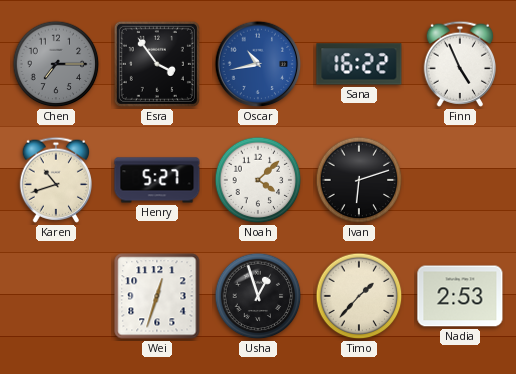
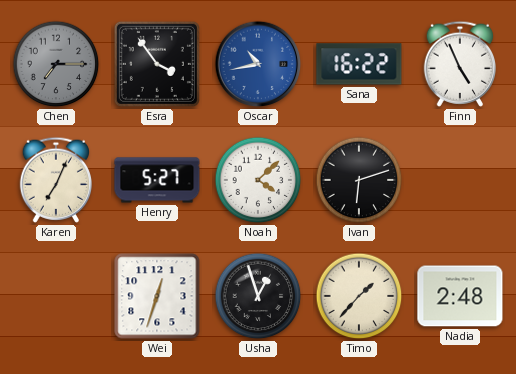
Karen: 10:42 -> 7:04
Nadia: 2:53 -> 2:48
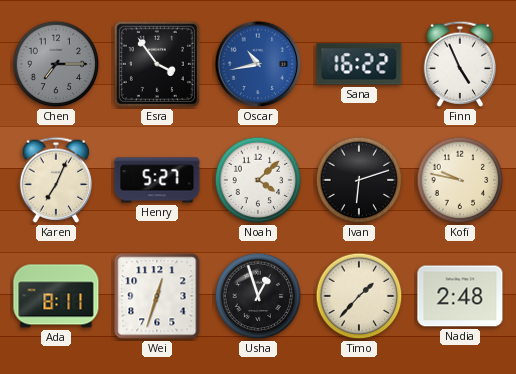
Kofi: none -> 9:47
Ada: none -> 8:11
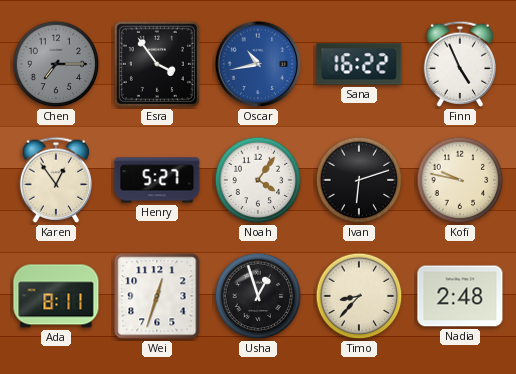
Karen: 7:04 -> 12:54
Noah: 4:08 -> 4:06
Timo: 1:37 -> 8:37
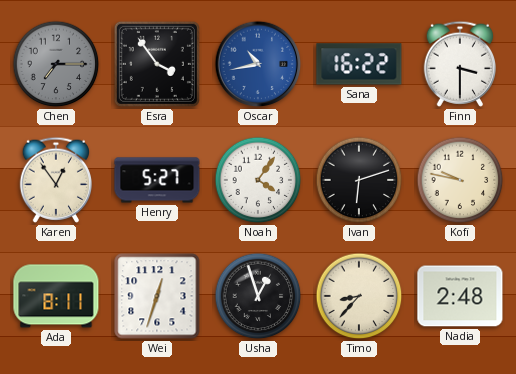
Finn: 4:56 -> 3:30
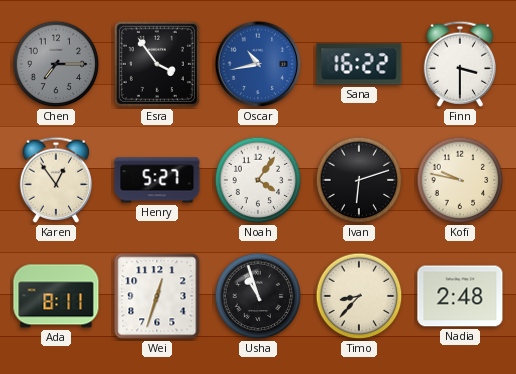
Usha: 12:57 -> 10:57
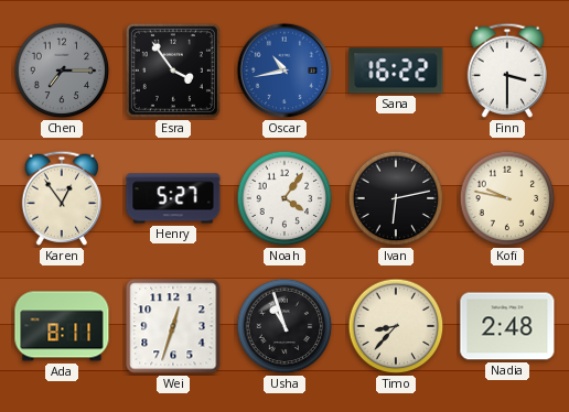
Ivan: 6:12 -> 6:13
